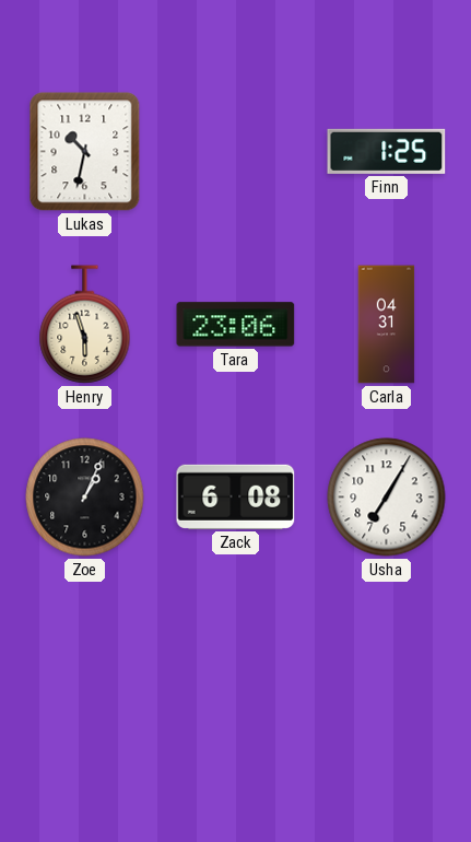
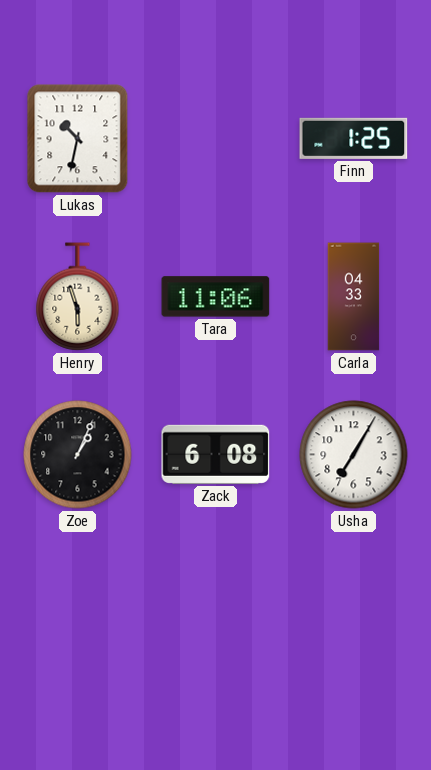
Tara: 23:06 -> 11:06
Carla: 04:31 -> 04:33
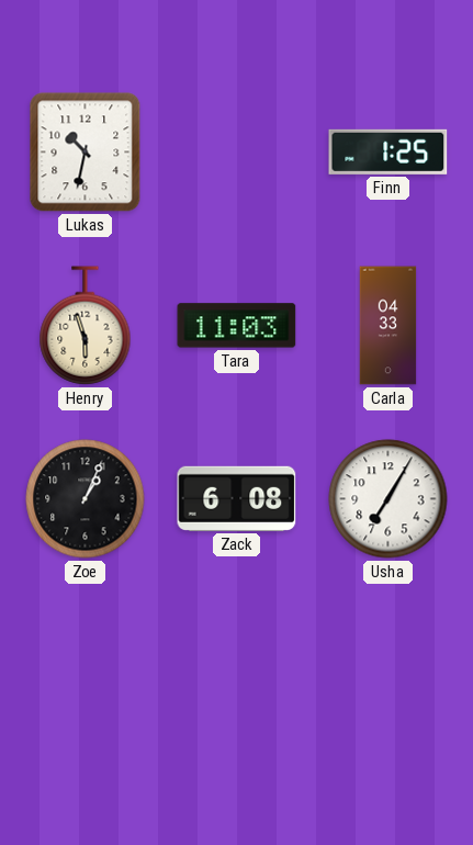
Tara: 11:06 -> 11:03
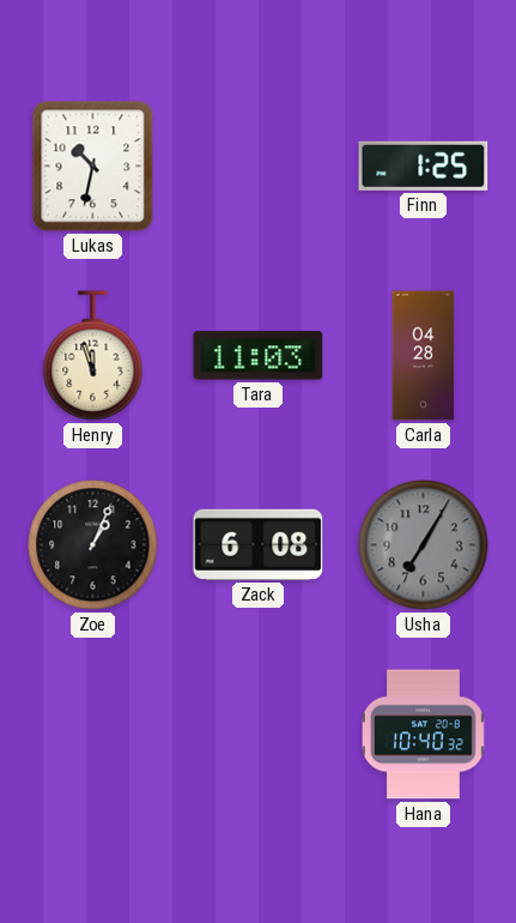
Henry: 5:57 -> 11:57
Carla: 04:33 -> 04:28
Usha dial: white -> grey
Hana: none -> 10:40
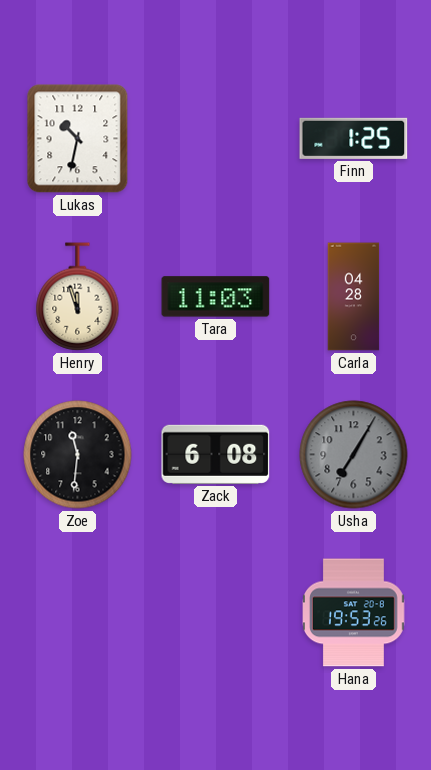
Zoe: 1:04 -> 11:31
Hana: 10:40 -> 19:53
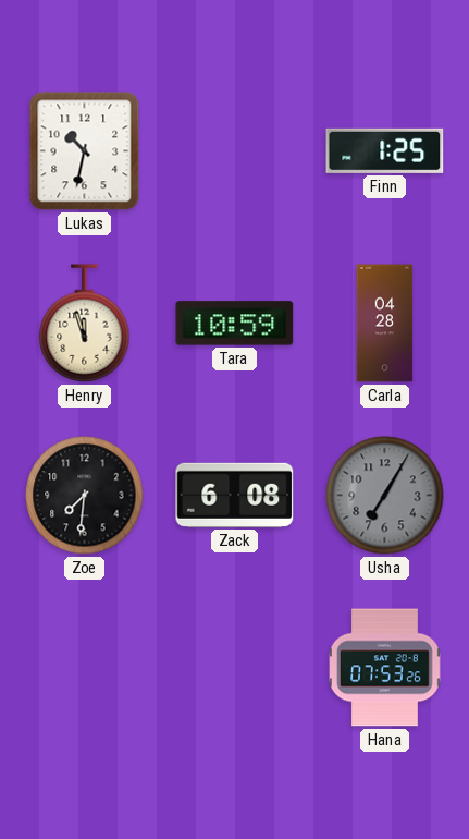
Tara: 11:03 -> 10:59
Zoe: 11:31 -> 7:31
Hana: 19:53 -> 07:53
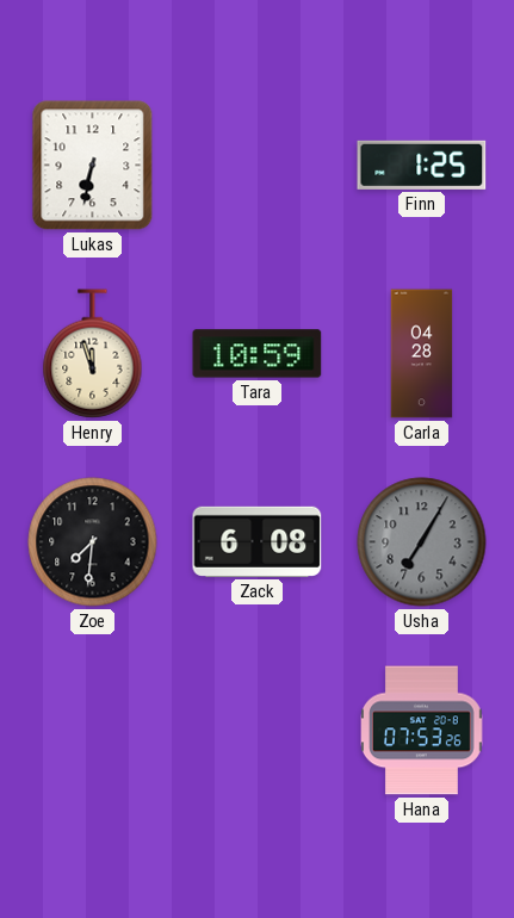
Lukas: 10:32 -> 6:32
